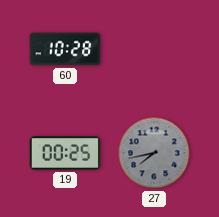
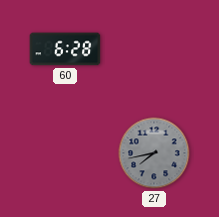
60: 10:28 -> 6:28
19: 00:25 -> none
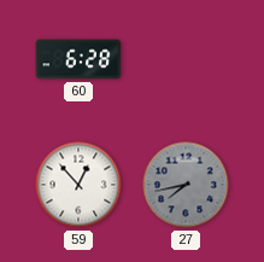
59: none -> 12:53
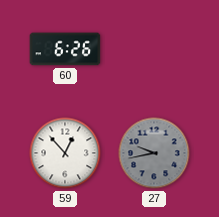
60: 6:28 -> 6:26
27: 7:43 -> 9:43
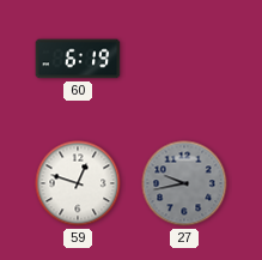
60: 6:26 -> 6:19
59: 12:53 -> 12:48
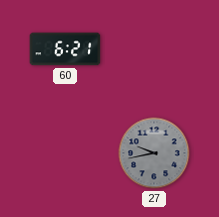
60: 6:19 -> 6:21
59: 12:48 -> none
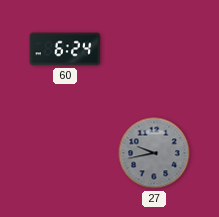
60: 6:21 -> 6:24
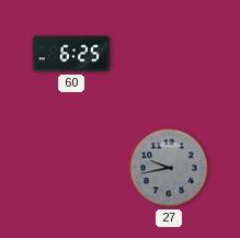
60: 6:24 -> 6:25
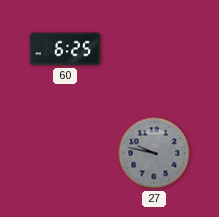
27: 9:43 -> 9:47
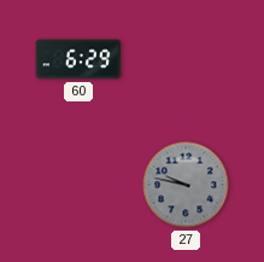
60: 6:25 -> 6:29
